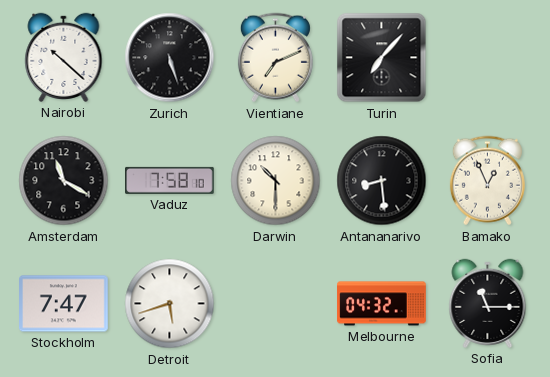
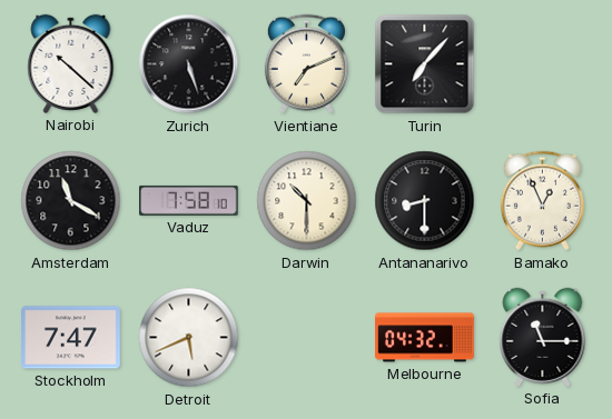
Antananarivo: 8:29 -> 8:30
Detroit: 5:42 -> 5:41
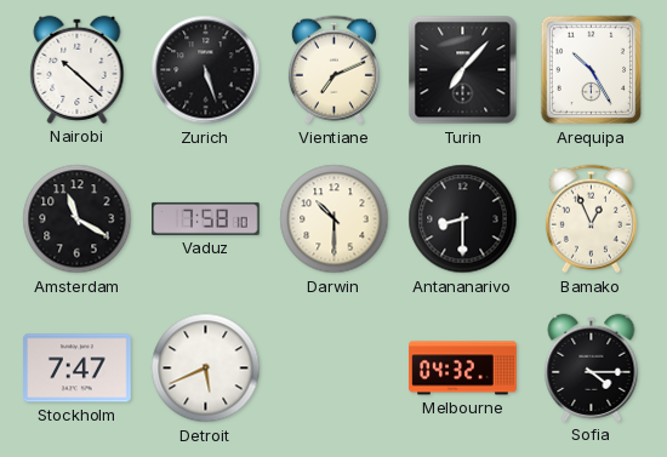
Arequipa: none -> 10:25
Sofia: 11:15 -> 4:15
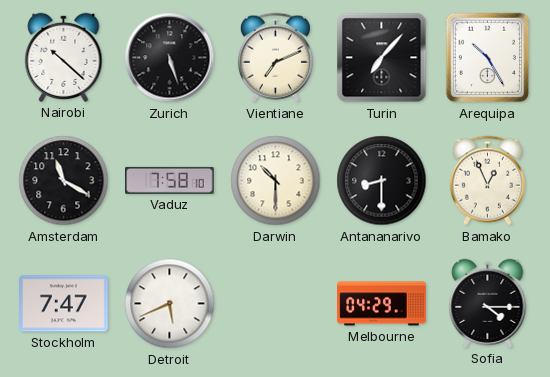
Melbourne: 04:32 -> 04:29
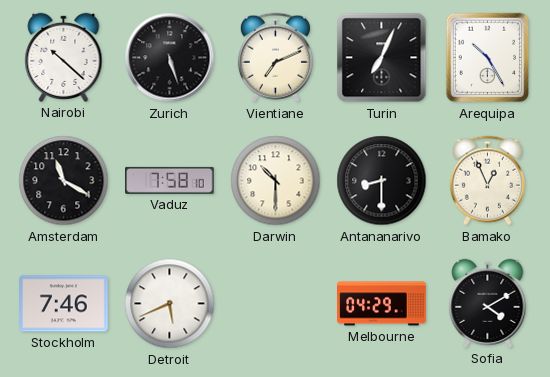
Turin: 7:07 -> 7:04
Stockholm: 7:47 -> 7:46
Sofia: 4:15 -> 4:10
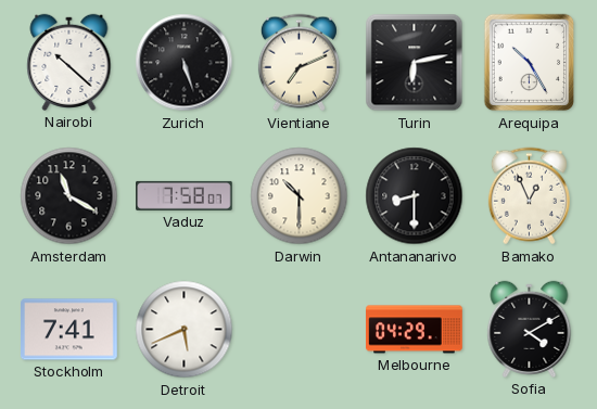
Turin: 7:04 -> 6:13
Vaduz: 7:58:10 -> 7:58:07
Stockholm: 7:46 -> 7:41
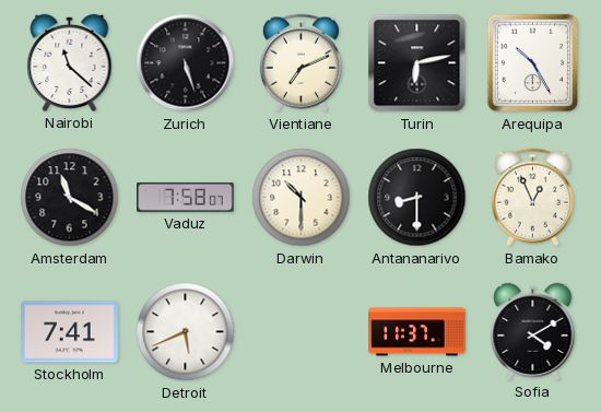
Nairobi: 10:22 -> 11:22
Melbourne: 04:29 -> 11:37
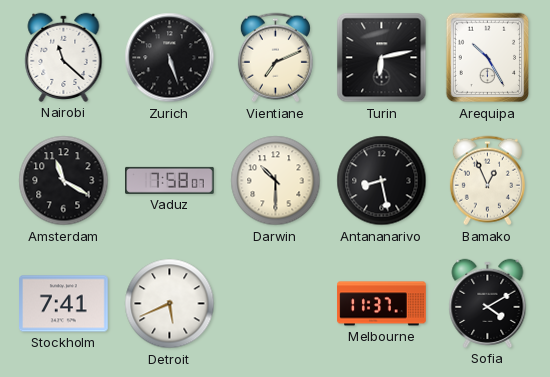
Antananarivo: 8:30 -> 8:28
